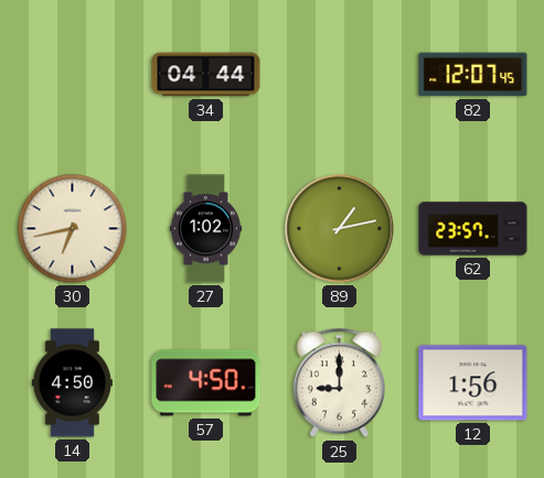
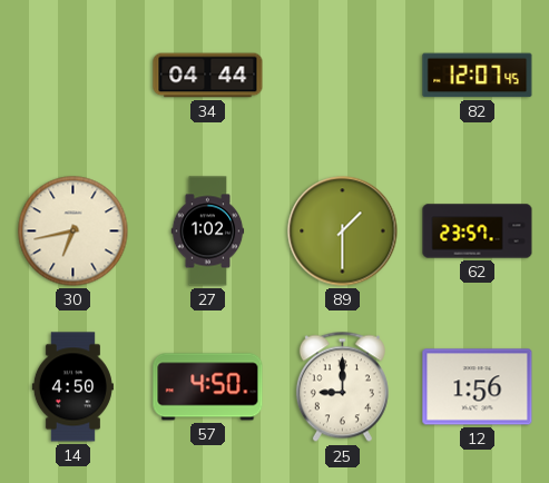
89: 1:13 -> 1:30
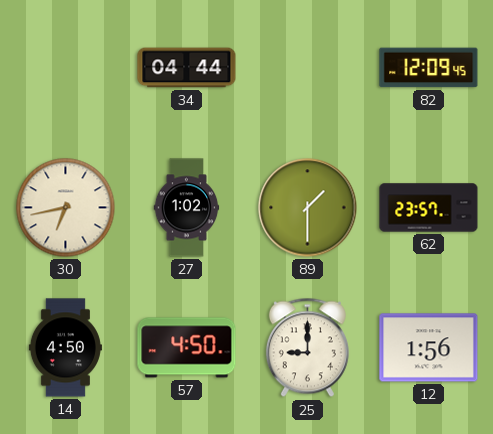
82: 12:07 -> 12:09
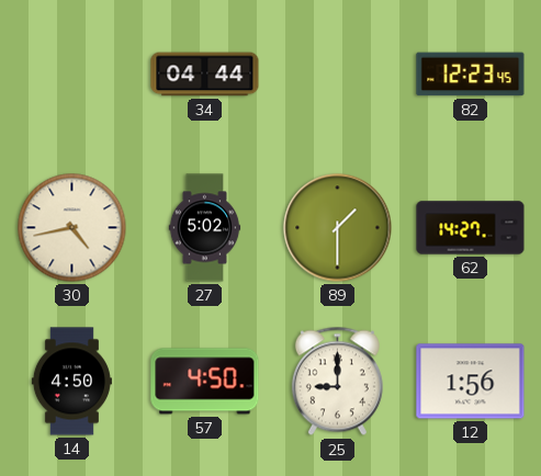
82: 12:09 -> 12:23
30: 6:43 -> 4:43
27: 1:02 -> 5:02
62: 23:57 -> 14:27
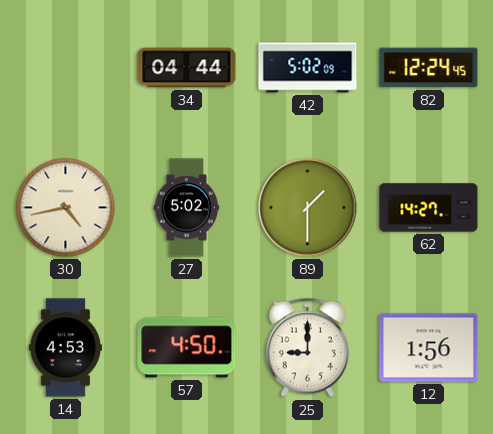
42: none -> 5:02
82: 12:23 -> 12:24
14: 4:50 -> 4:53
